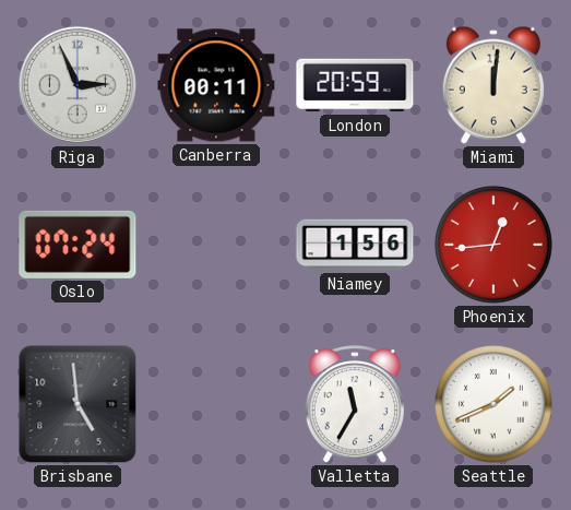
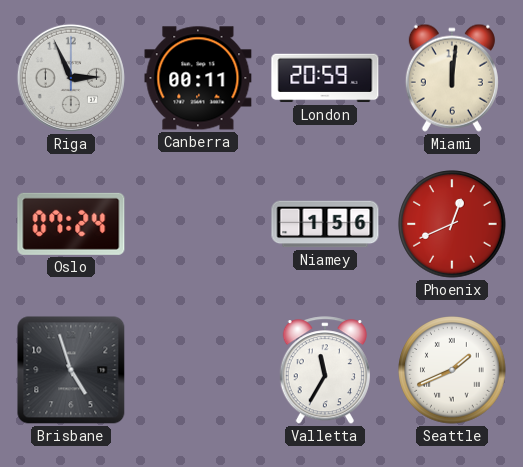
Phoenix: 12:44 -> 12:41
Brisbane: 4:59 -> 4:57
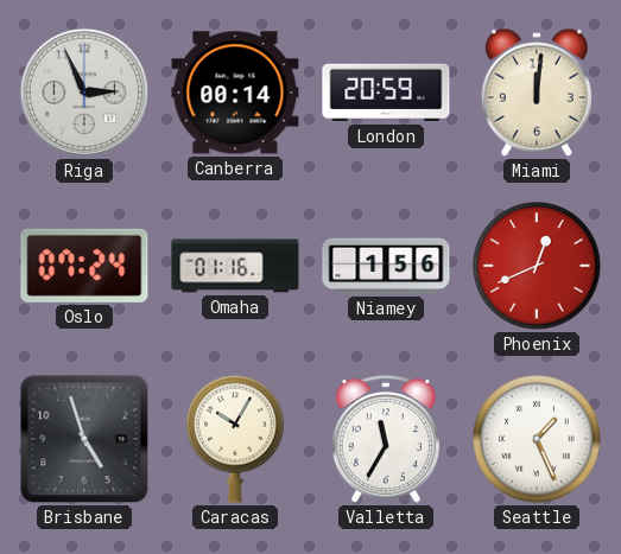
Canberra: 00:11 -> 00:14
Omaha: none -> 01:16
Caracas: none -> 10:05
Seattle: 1:41 -> 1:26
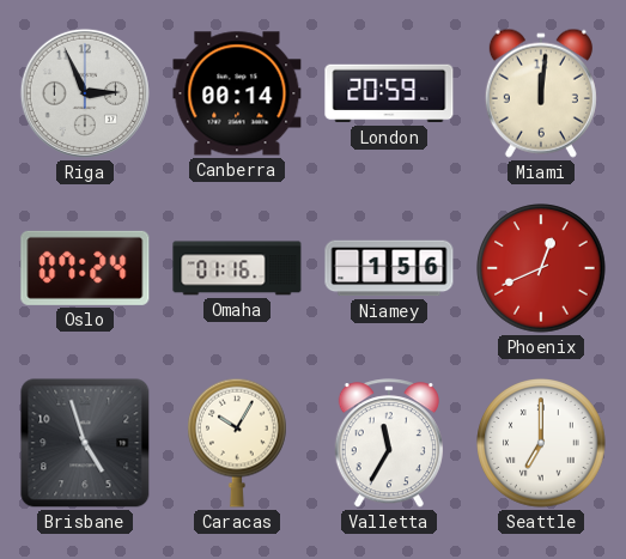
Seattle: 1:26 -> 7:00
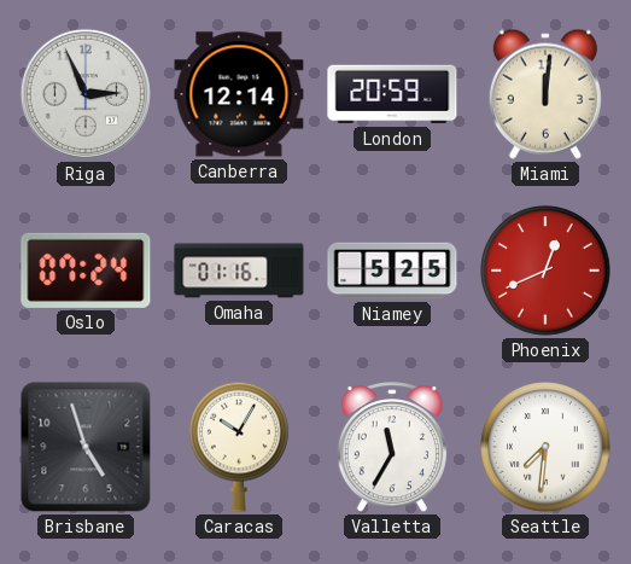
Canberra: 00:14 -> 12:14
Niamey: 1:56 -> 5:25
Seattle: 7:00 -> 7:31
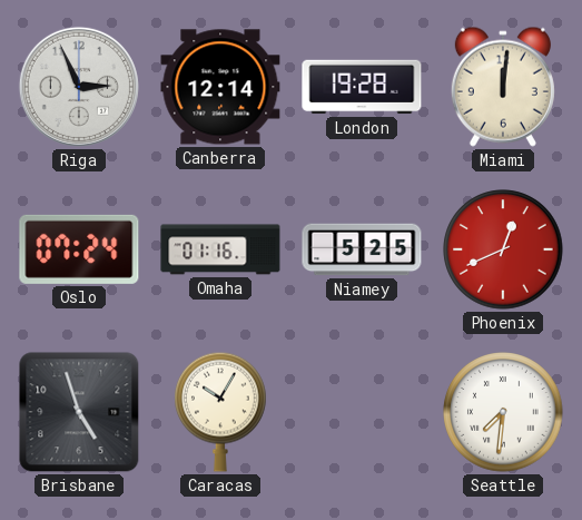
London: 20:59 -> 19:28
Valletta: 11:35 -> none
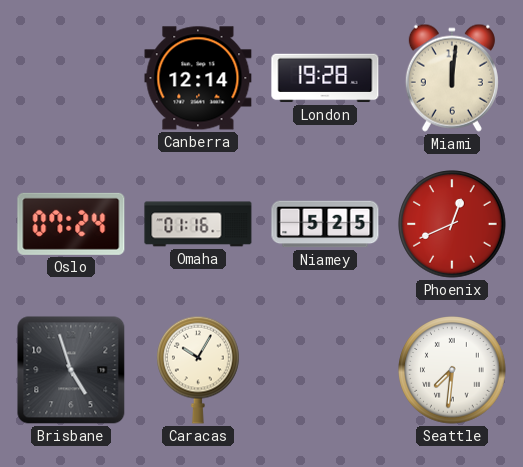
Riga: 2:56 -> none
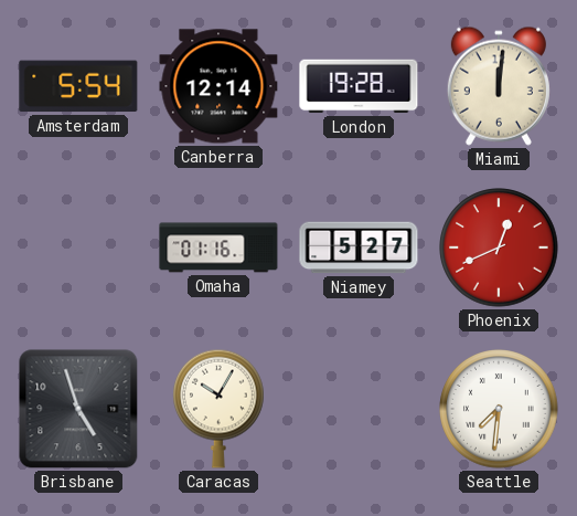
Amsterdam: none -> 5:54
Oslo: 07:24 -> none
Niamey: 5:25 -> 5:27
